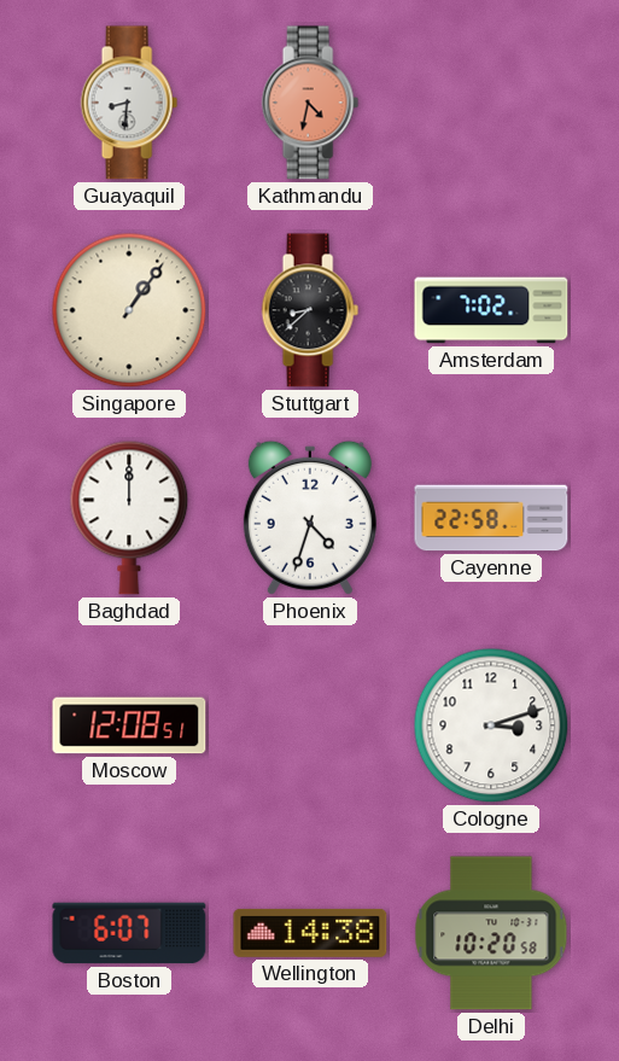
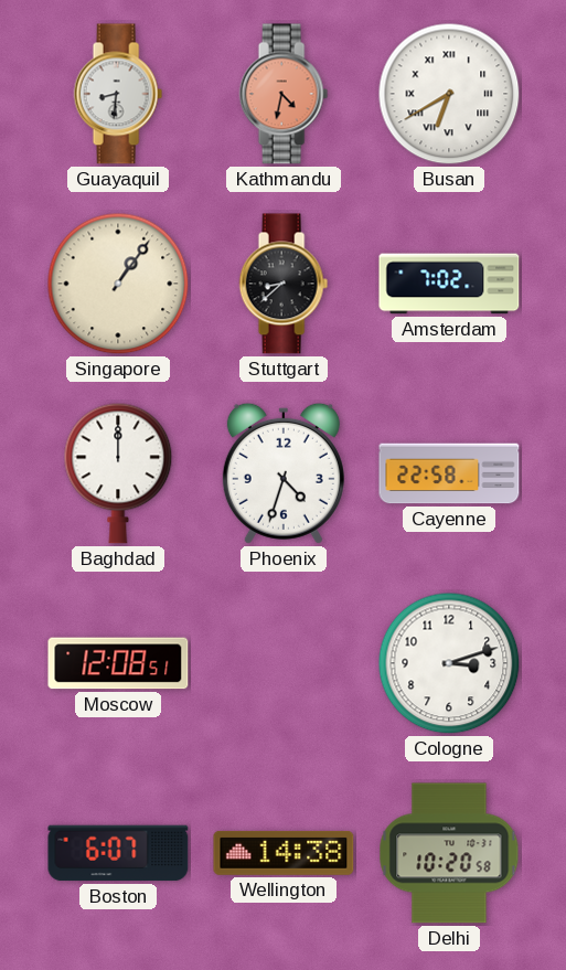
Busan: none -> 6:40
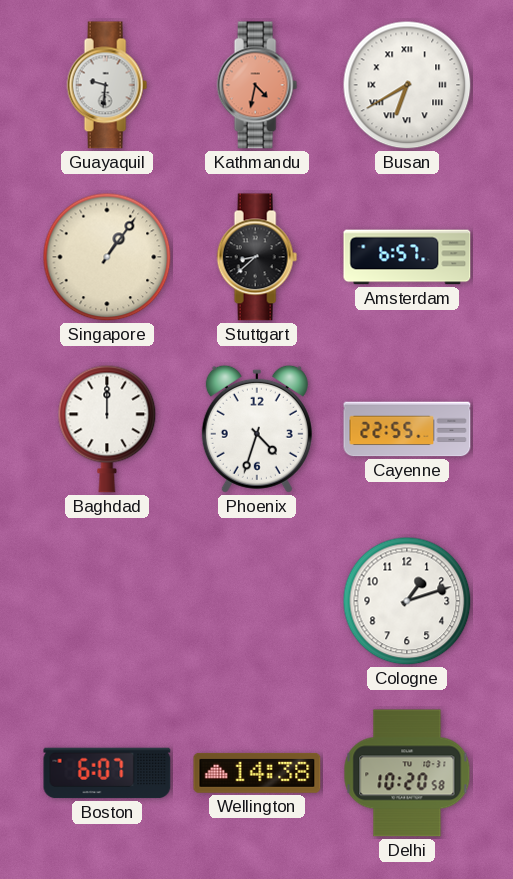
Guayaquil: 8:31 -> 9:31
Amsterdam: 7:02 -> 6:57
Cayenne: 22:58 -> 22:55
Moscow: 12:08 -> none
Cologne: 3:12 -> 1:12
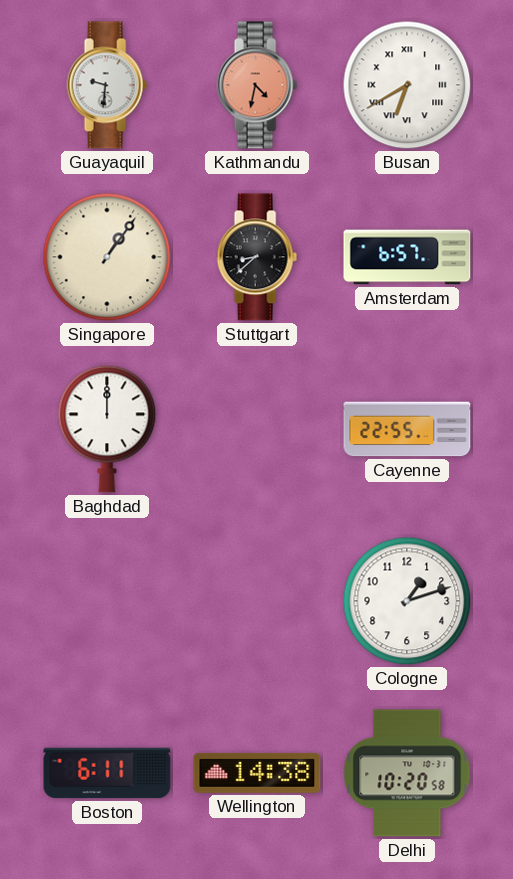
Phoenix: 4:33 -> none
Boston: 6:07 -> 6:11
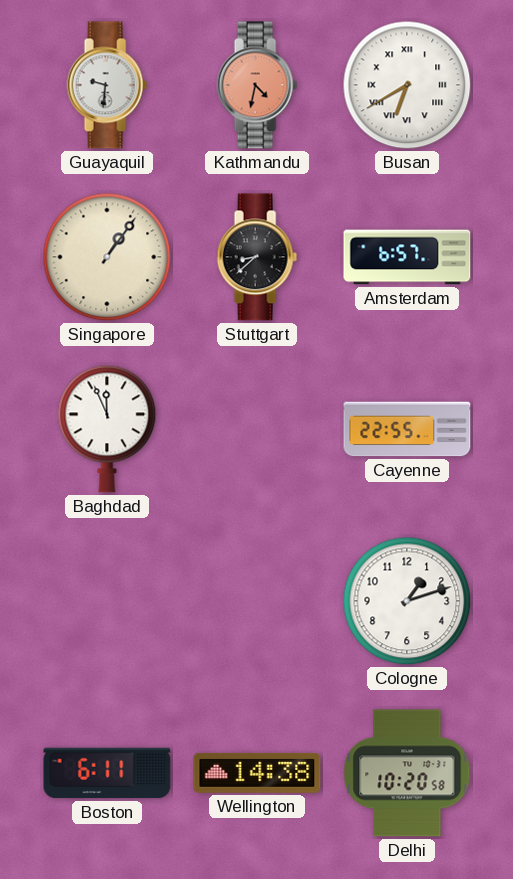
Baghdad: 12:00 -> 11:56
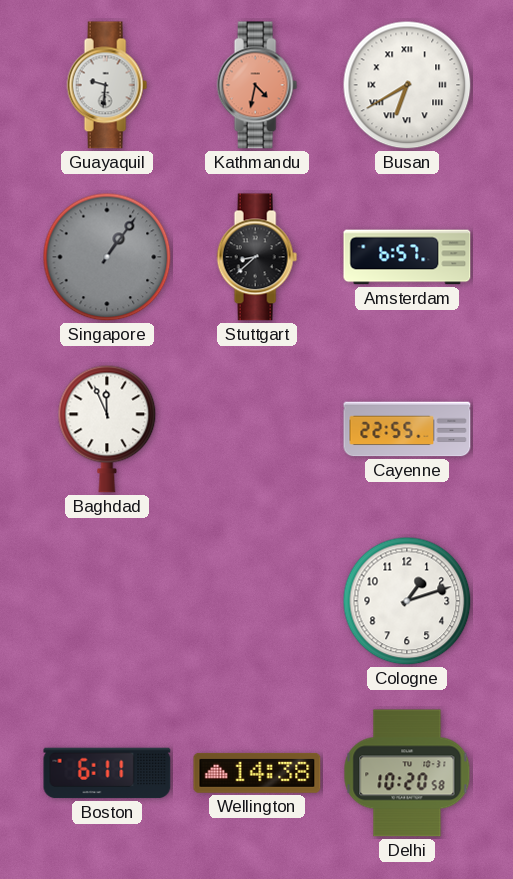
Singapore dial: cream -> grey
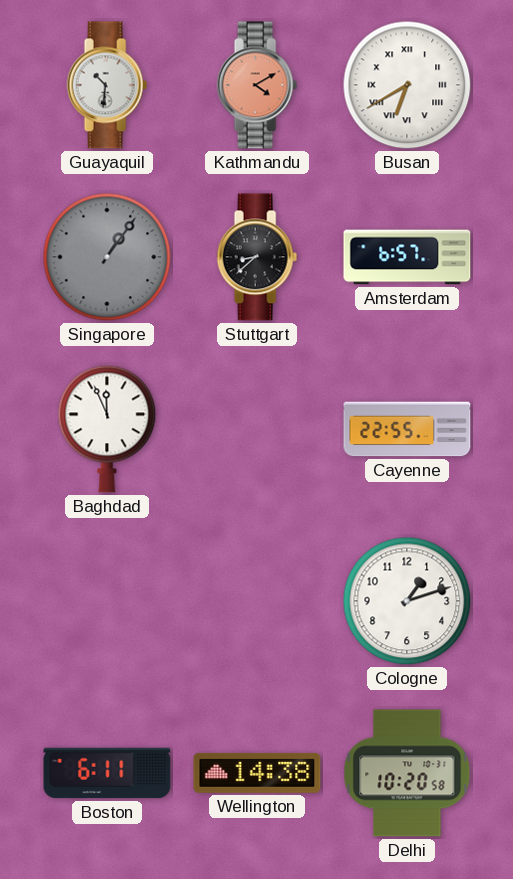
Guayaquil: 9:31 -> 10:31
Kathmandu: 4:32 -> 4:10
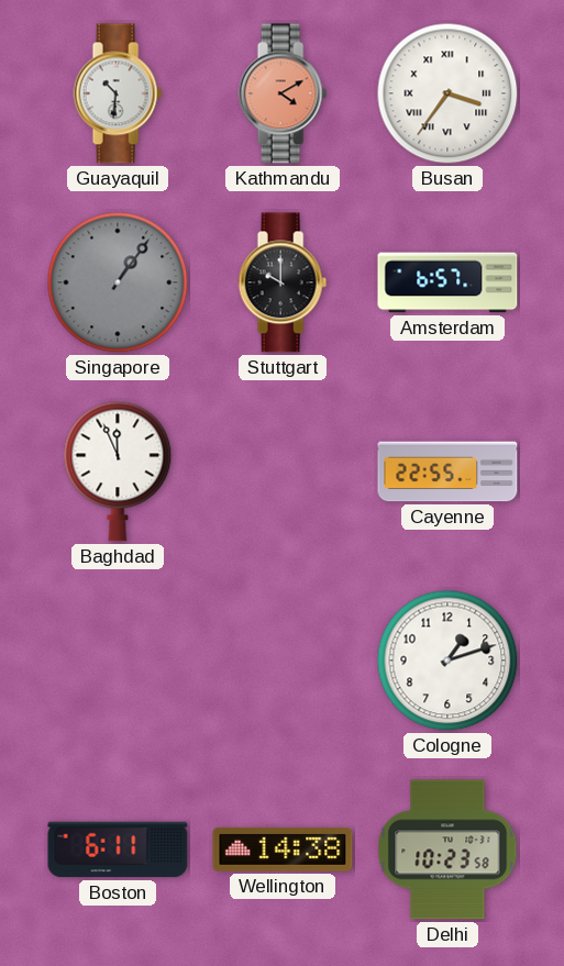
Busan: 6:40 -> 3:36
Stuttgart: 8:38 -> 10:00
Delhi: 10:20 -> 10:23
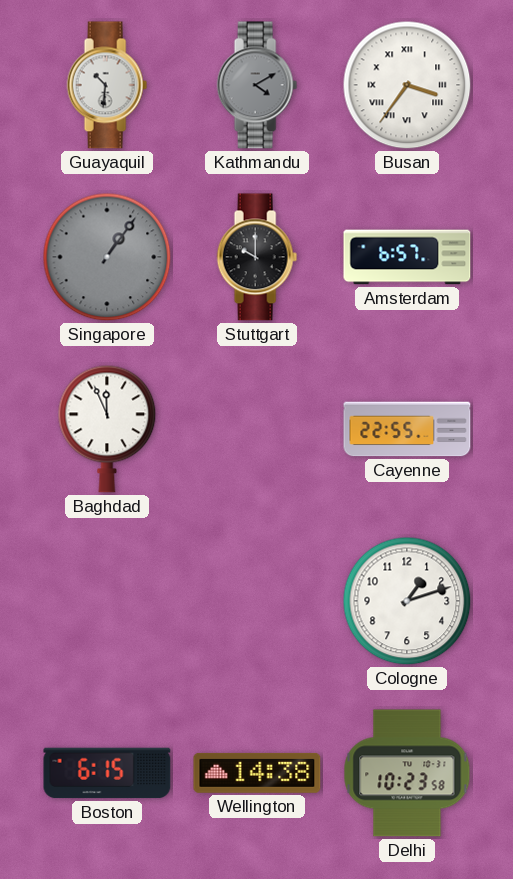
Kathmandu dial: salmon -> grey
Boston: 6:11 -> 6:15
